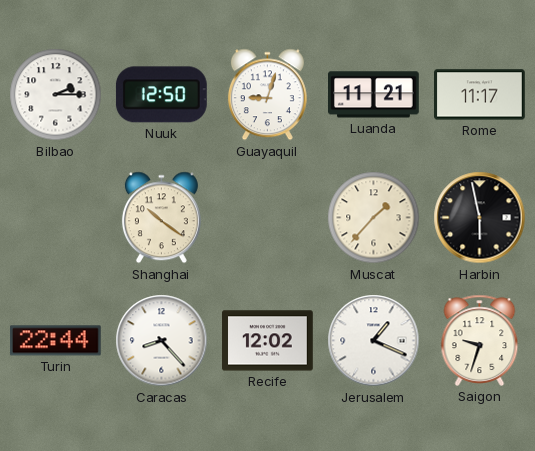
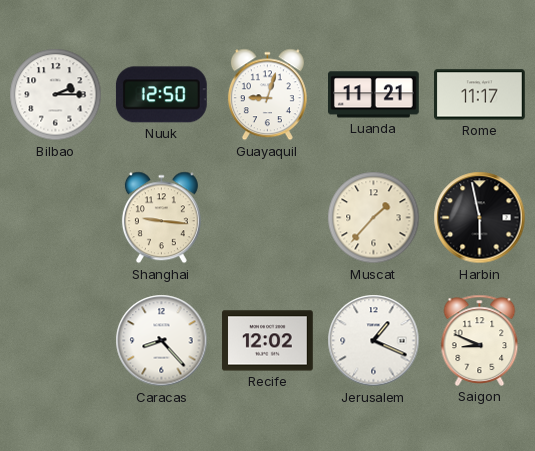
Shanghai: 10:21 -> 9:16
Turin: 22:44 -> none
Saigon: 9:33 -> 8:49
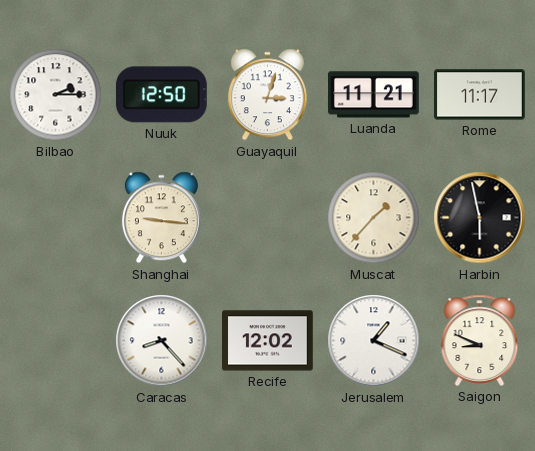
Guayaquil: 9:03 -> 3:03
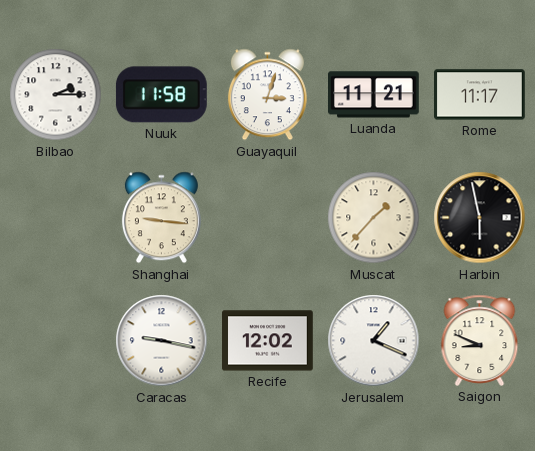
Nuuk: 12:50 -> 11:58
Caracas: 8:23 -> 9:17
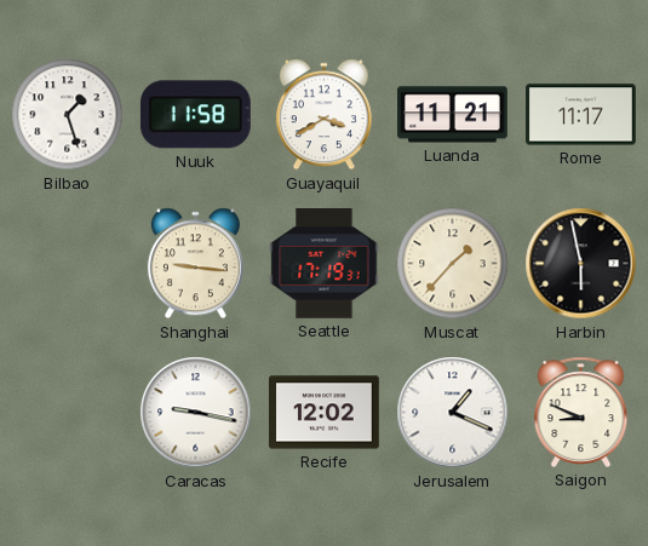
Bilbao: 2:15 -> 1:27
Guayaquil: 3:03 -> 3:40
Seattle: none -> 17:19
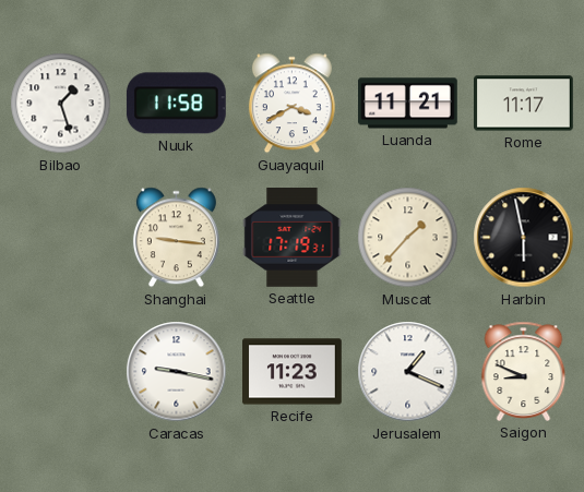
Recife: 12:02 -> 11:23
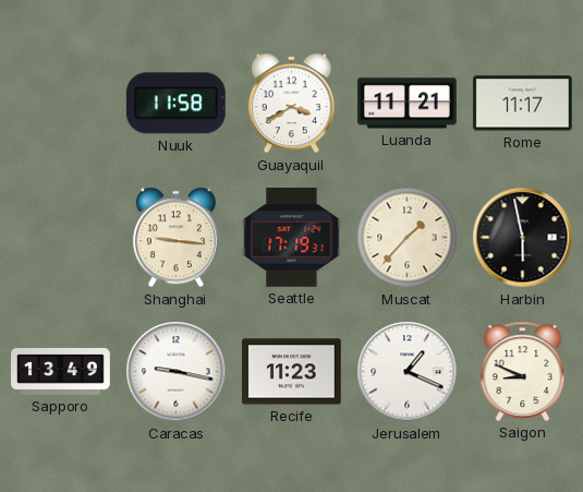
Bilbao: 1:27 -> none
Sapporo: none -> 13:49
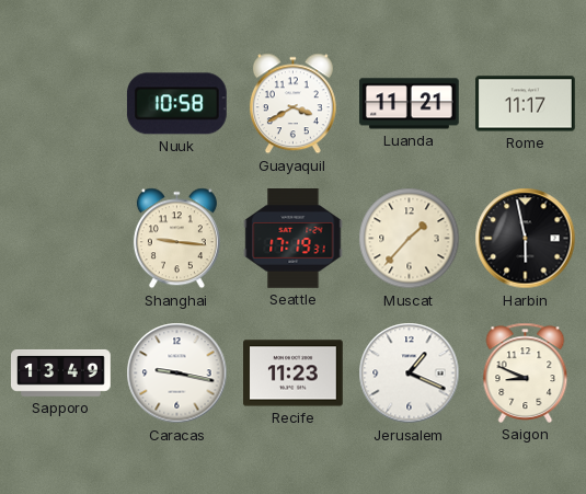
Nuuk: 11:58 -> 10:58
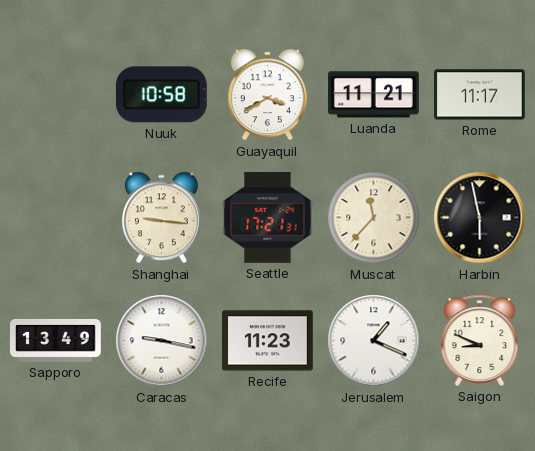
Seattle: 17:19 -> 17:21
Muscat: 1:37 -> 11:37
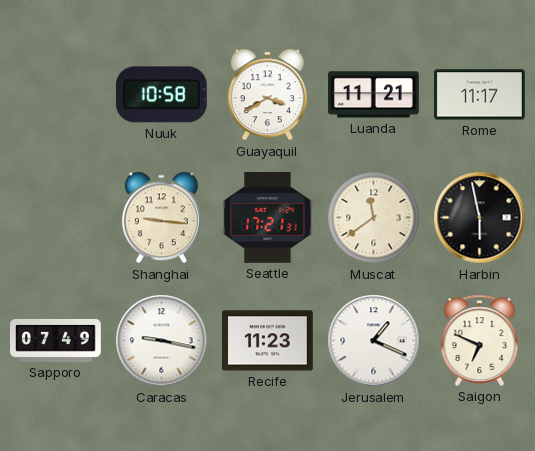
Muscat: 11:37 -> 11:39
Sapporo: 13:49 -> 07:49
Saigon: 8:49 -> 6:49
